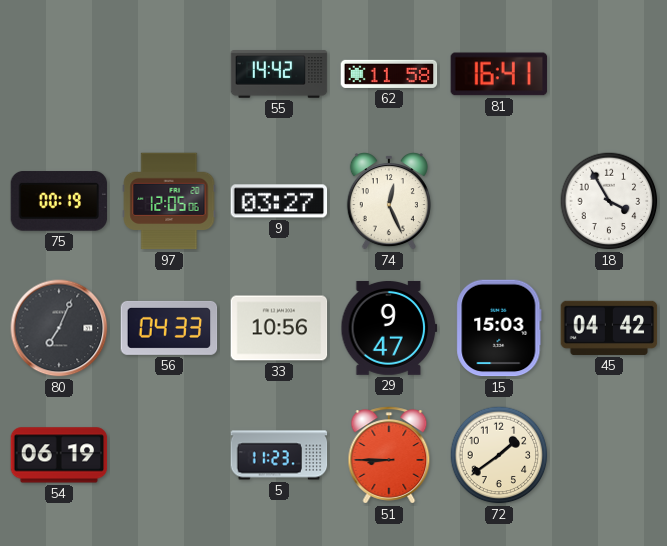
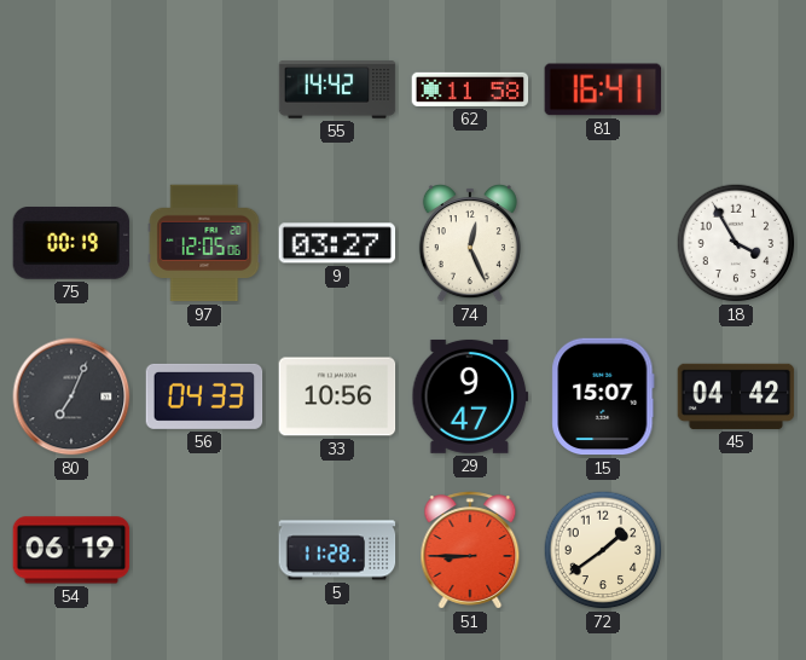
15: 15:03 -> 15:07
5: 11:23 -> 11:28
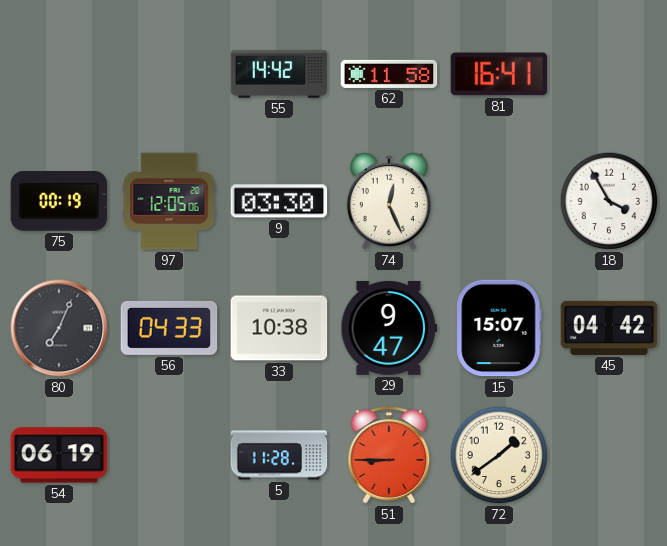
9: 03:27 -> 03:30
33: 10:56 -> 10:38
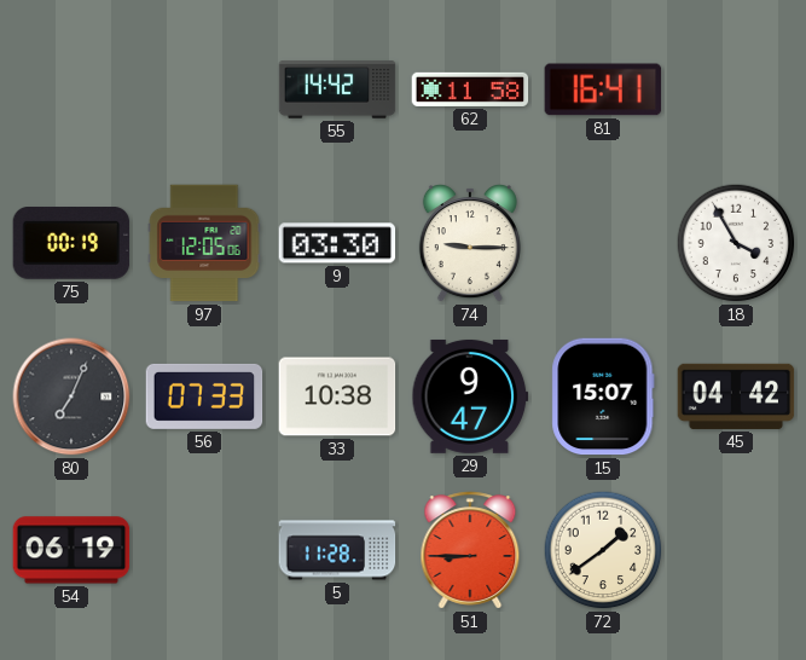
74: 12:26 -> 9:15
56: 04:33 -> 07:33
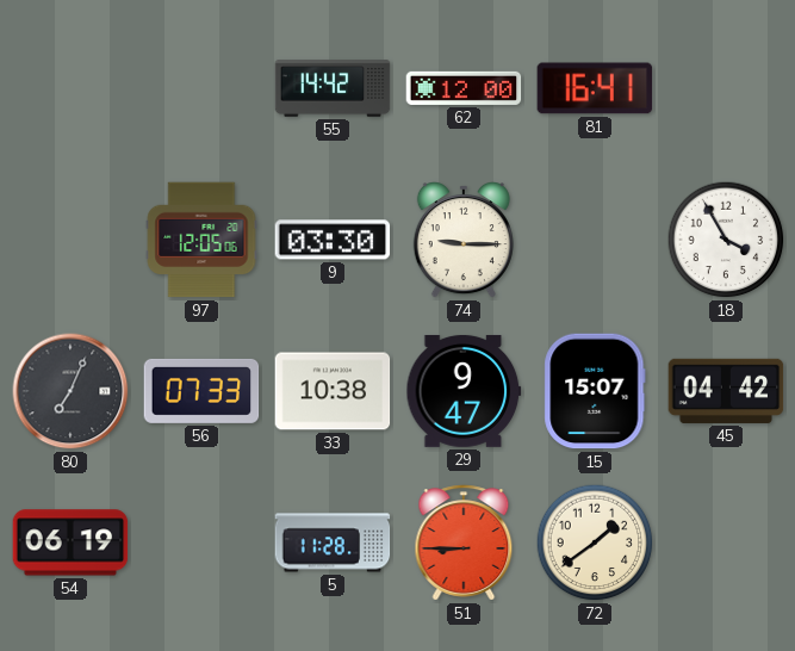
62: 11:58 -> 12:00
75: 00:19 -> none
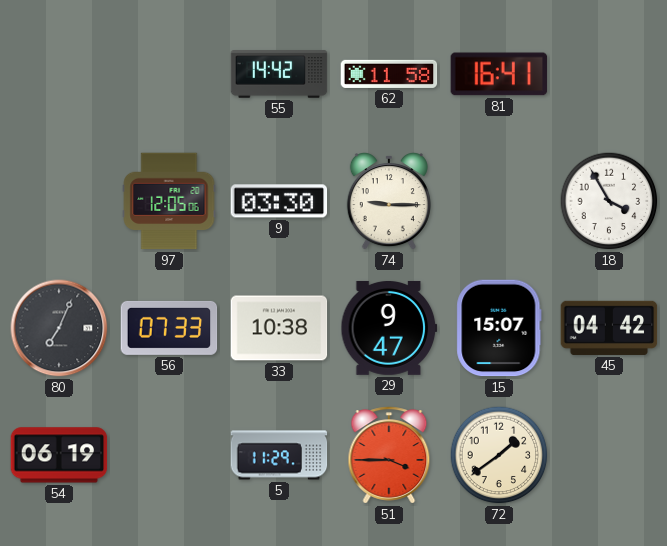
62: 12:00 -> 11:58
5: 11:28 -> 11:29
51: 8:45 -> 3:45
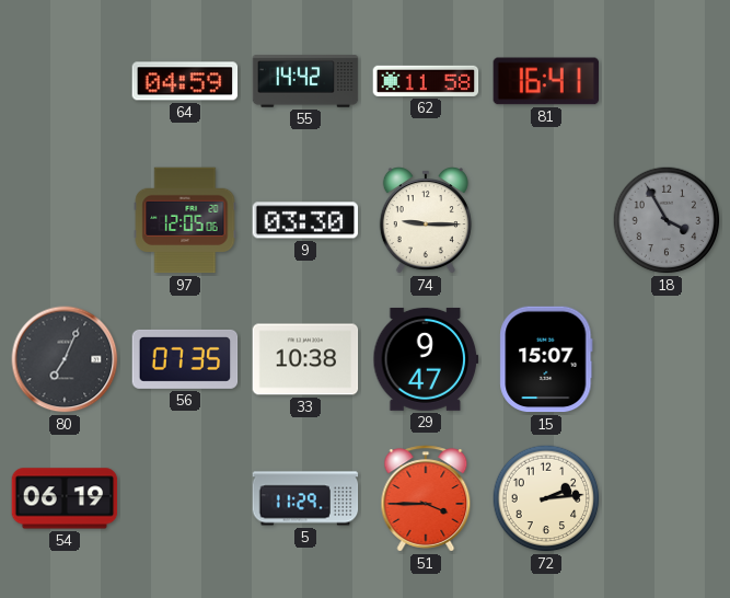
64: none -> 04:59
18 dial: white -> grey
56: 07:33 -> 07:35
45: 04:42 -> none
72: 1:39 -> 2:14
